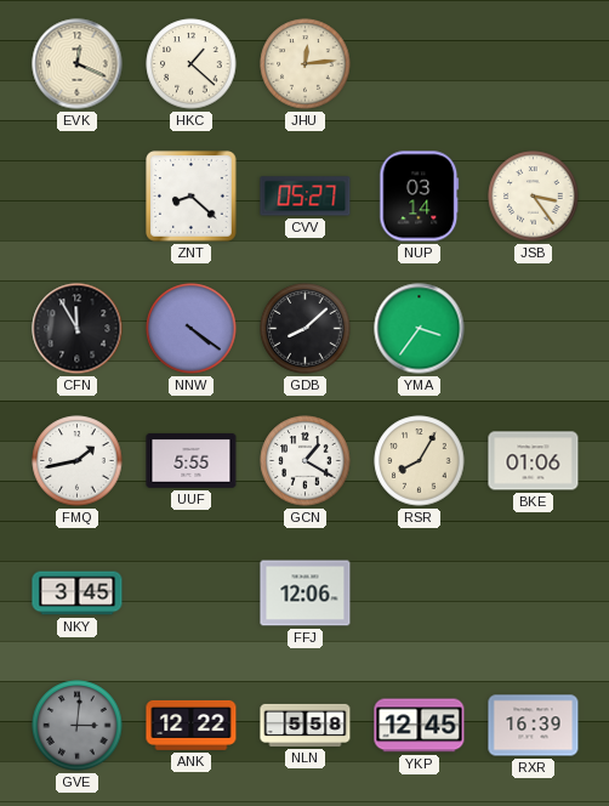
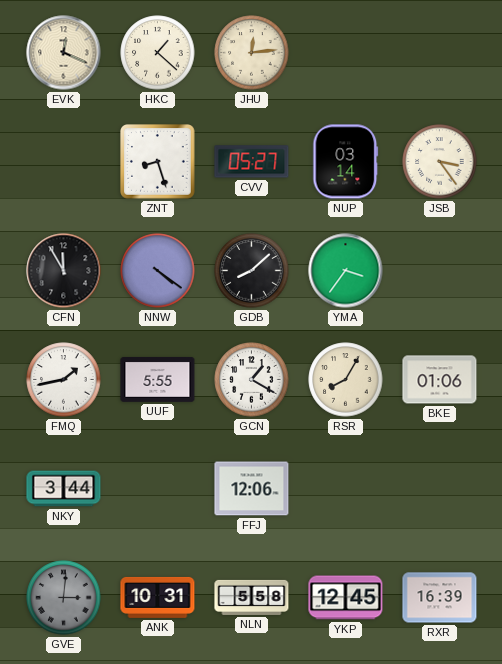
ZNT: 8:22 -> 8:27
NKY: 3:45 -> 3:44
ANK: 12:22 -> 10:31
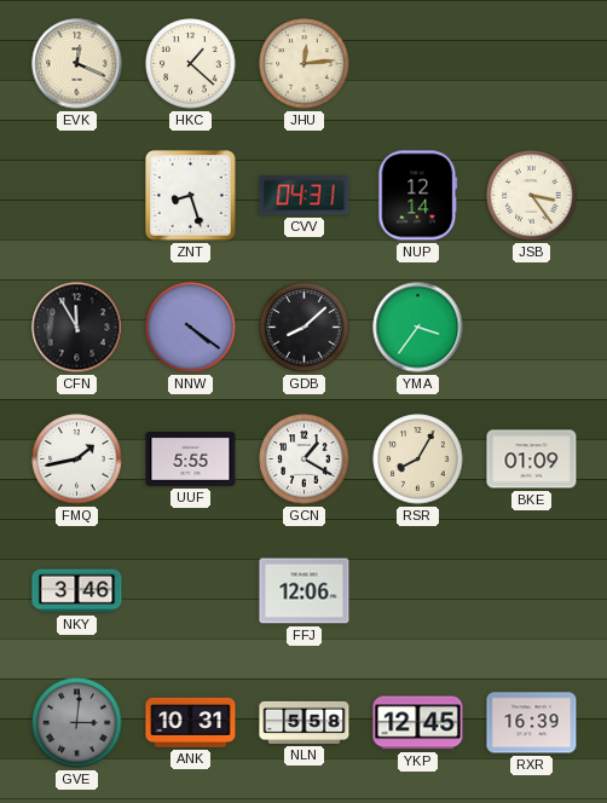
CVV: 05:27 -> 04:31
NUP: 03:14 -> 12:14
BKE: 01:06 -> 01:09
NKY: 3:44 -> 3:46
